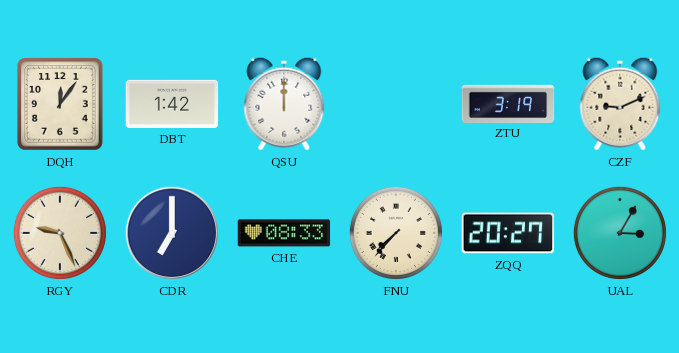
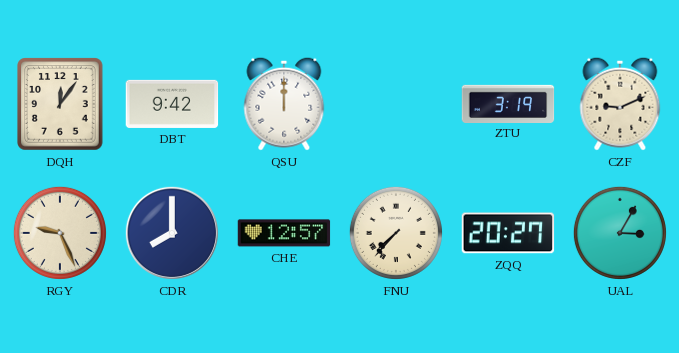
DBT: 1:42 -> 9:42
CDR: 7:00 -> 8:00
CHE: 08:33 -> 12:57
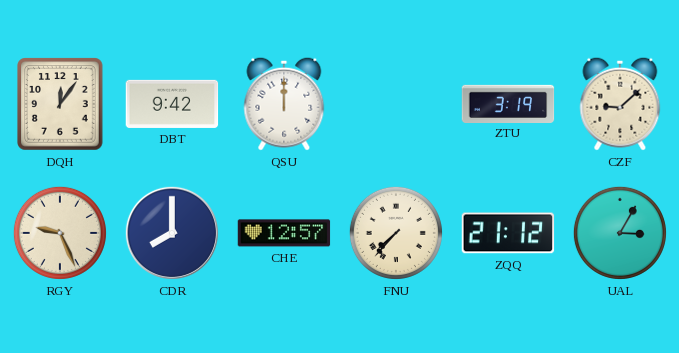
CZF: 9:11 -> 9:08
ZQQ: 20:27 -> 21:12
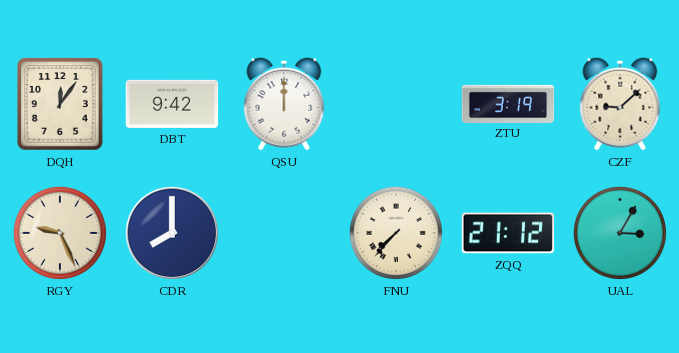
CHE: 12:57 -> none
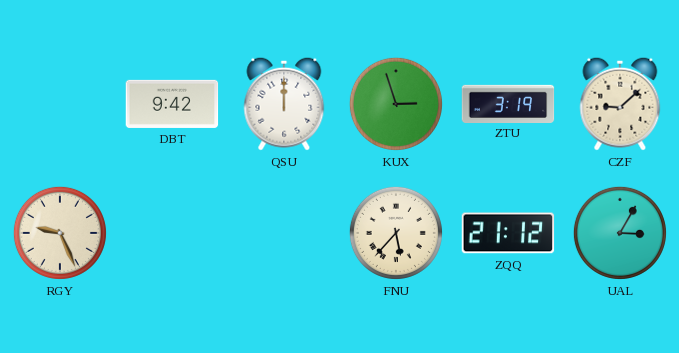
DQH: 12:06 -> none
KUX: none -> 2:57
CDR: 8:00 -> none
FNU: 7:37 -> 5:37
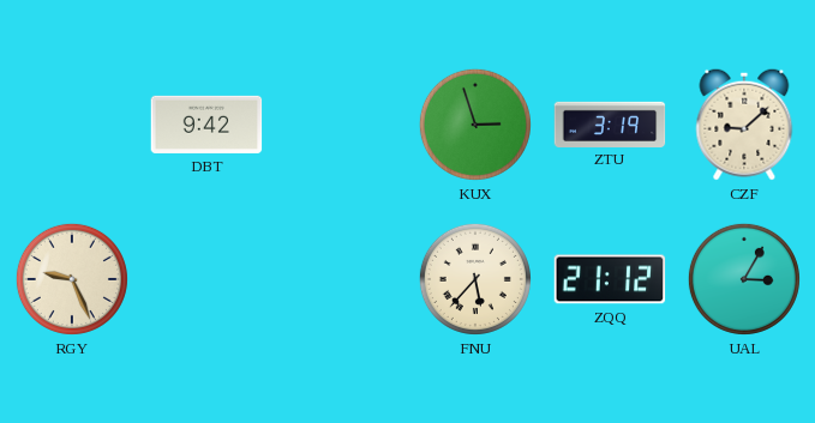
QSU: 12:00 -> none
